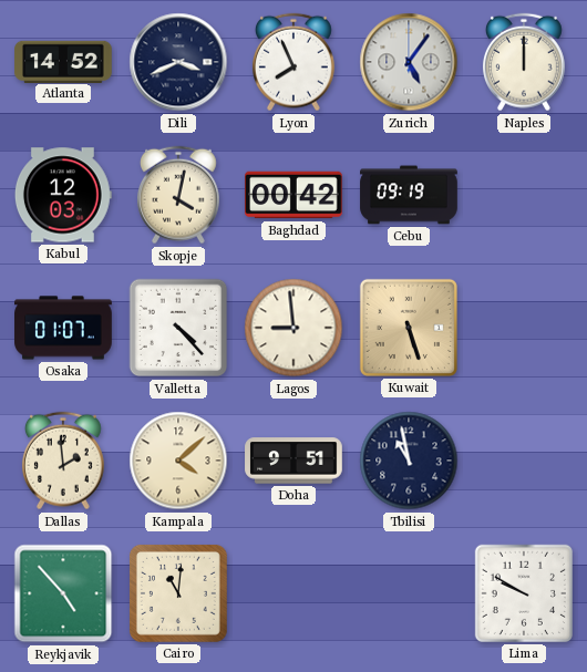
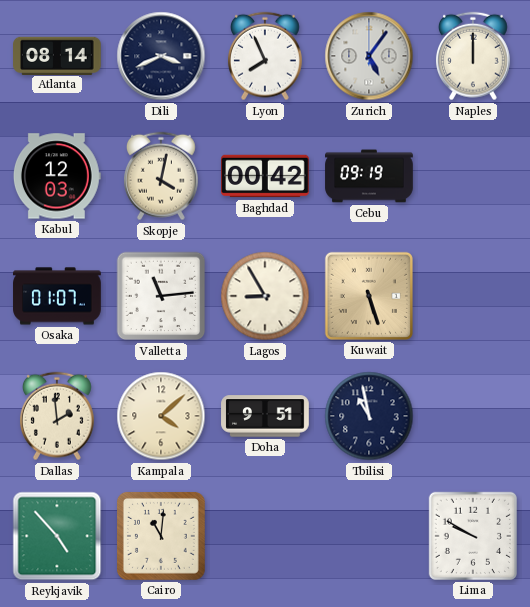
Atlanta: 14:52 -> 08:14
Valletta: 4:23 -> 11:14
Lagos: 8:59 -> 8:55
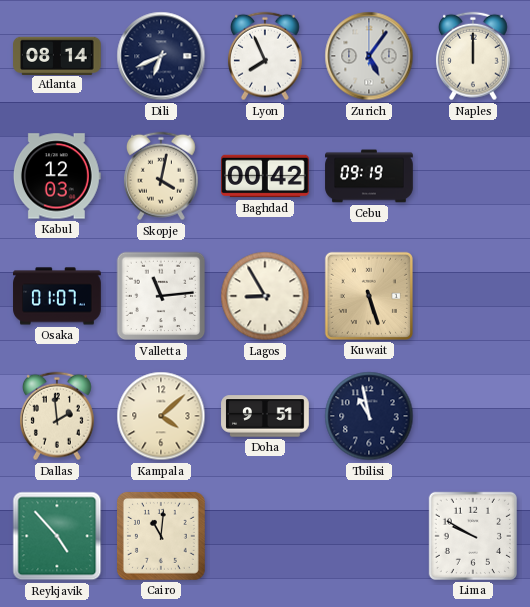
Dili: 3:41 -> 6:41
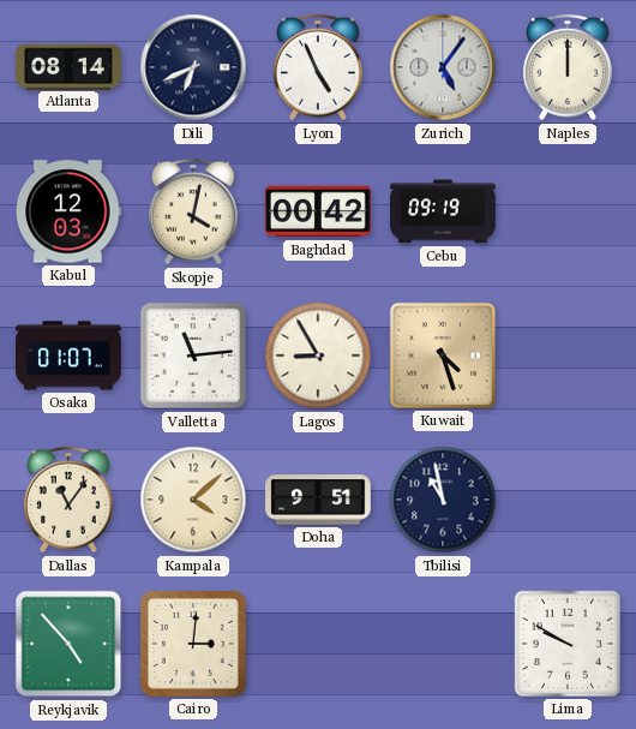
Lyon: 7:56 -> 4:56
Kuwait: 5:27 -> 4:27
Dallas: 1:59 -> 11:06
Cairo: 11:01 -> 3:01
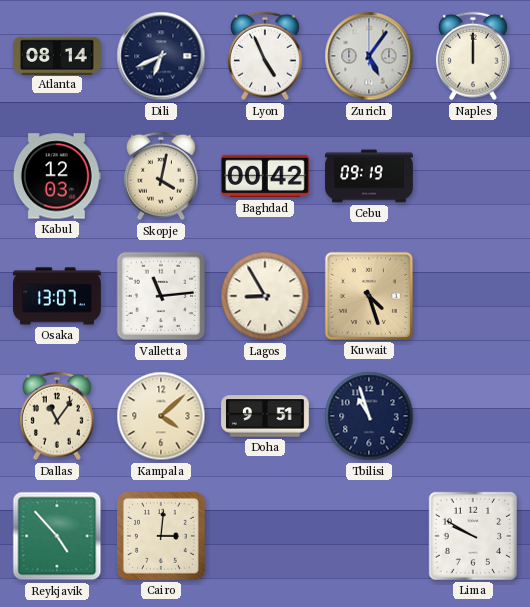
Osaka: 01:07 -> 13:07
Tbilisi: 10:58 -> 10:57
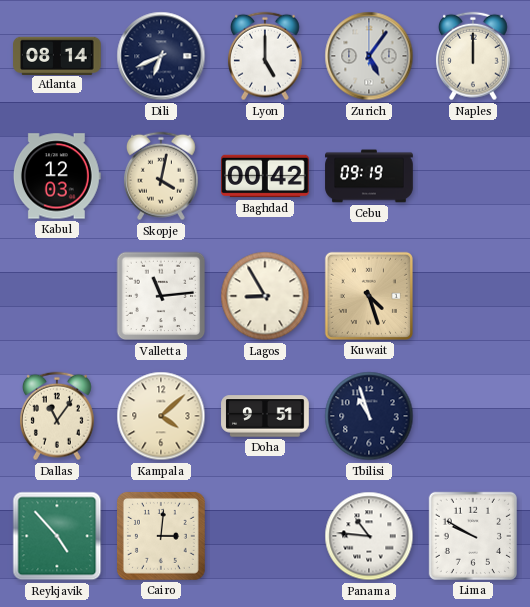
Lyon: 4:56 -> 5:00
Osaka: 13:07 -> none
Panama: none -> 10:46
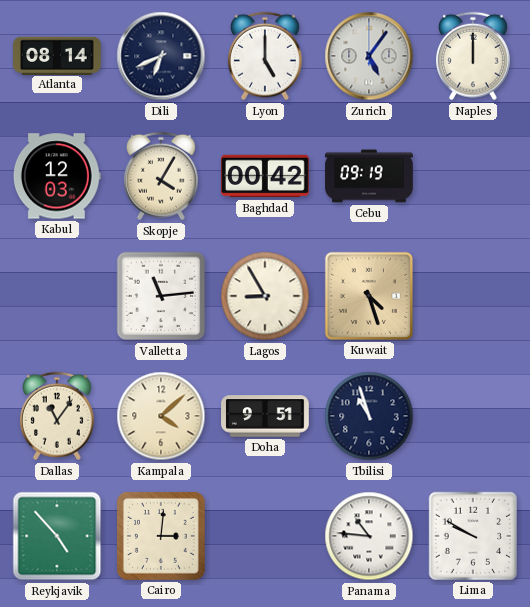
Skopje: 4:02 -> 4:05
